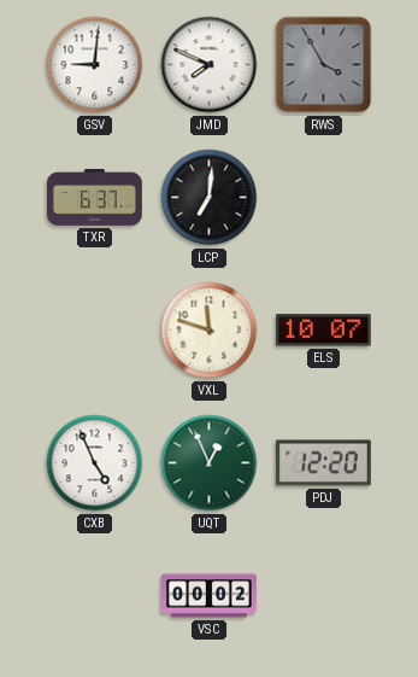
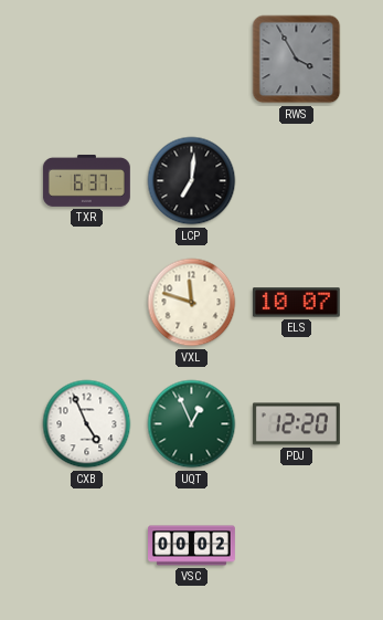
GSV: 9:01 -> none
JMD: 7:49 -> none
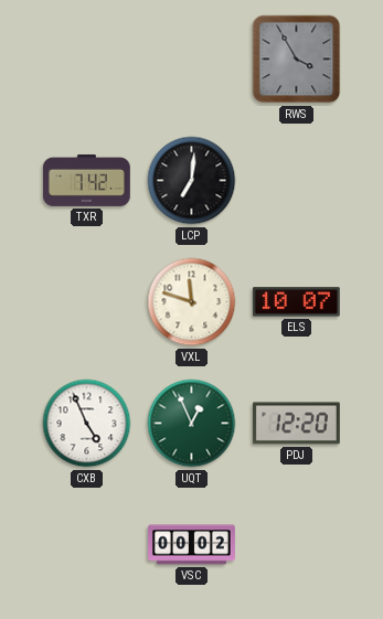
TXR: 6:37 -> 7:42
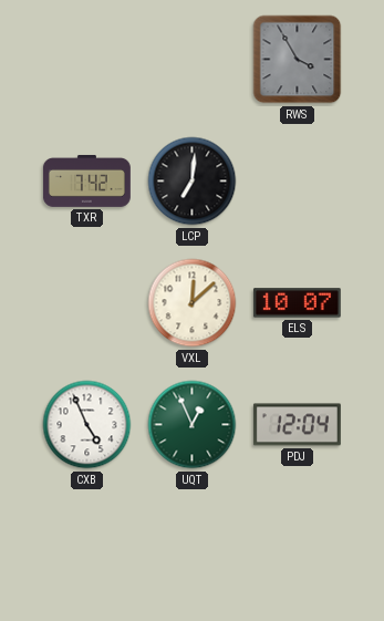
VXL: 11:48 -> 12:08
PDJ: 12:20 -> 12:04
VSC: 00:02 -> none
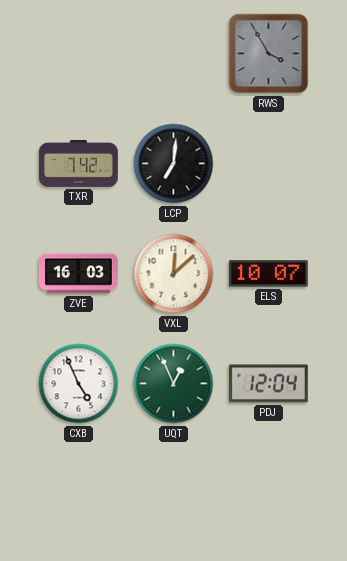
ZVE: none -> 16:03
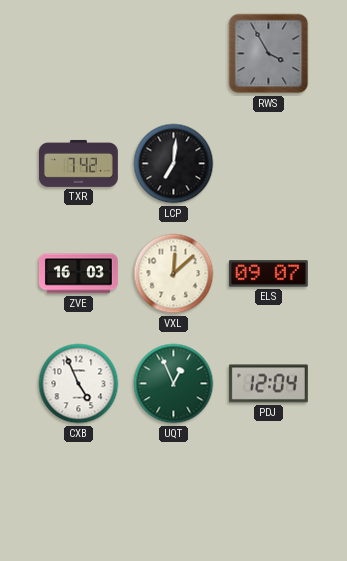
ELS: 10:07 -> 09:07
